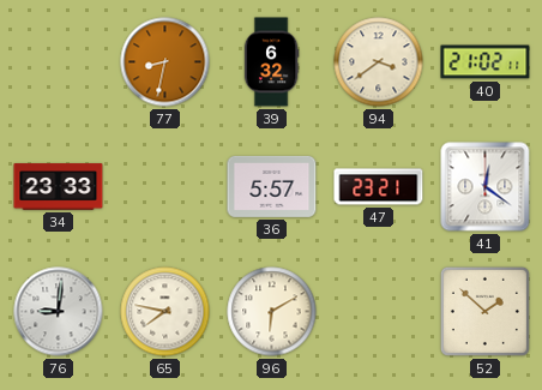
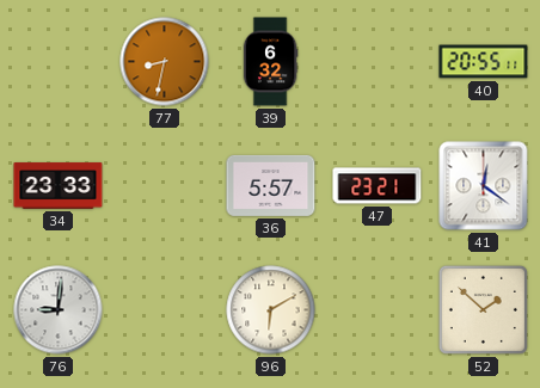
94: 3:39 -> none
40: 21:02 -> 20:55
65: 7:47 -> none
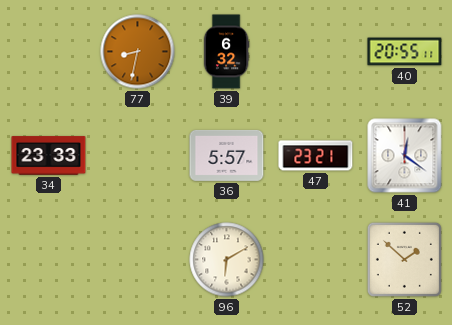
76: 9:01 -> none
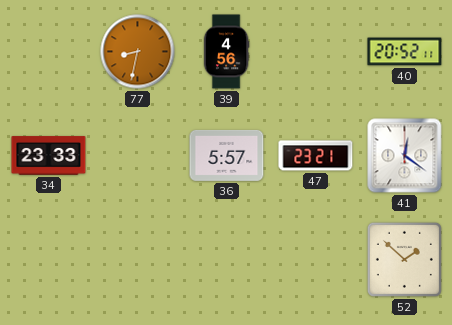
39: 6:32 -> 4:56
40: 20:55 -> 20:52
96: 6:10 -> none
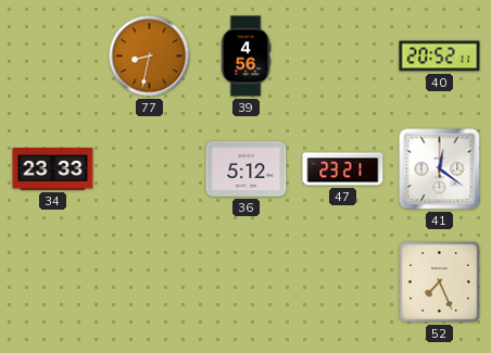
36: 5:57 -> 5:12
52: 1:52 -> 7:26
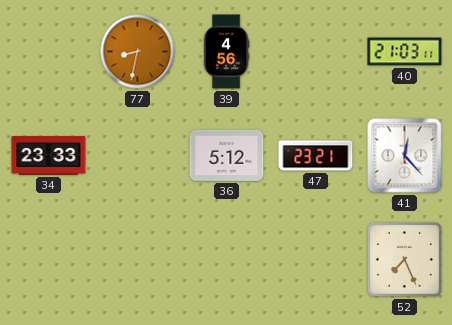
40: 20:52 -> 21:03
41: 12:21 -> 12:23
